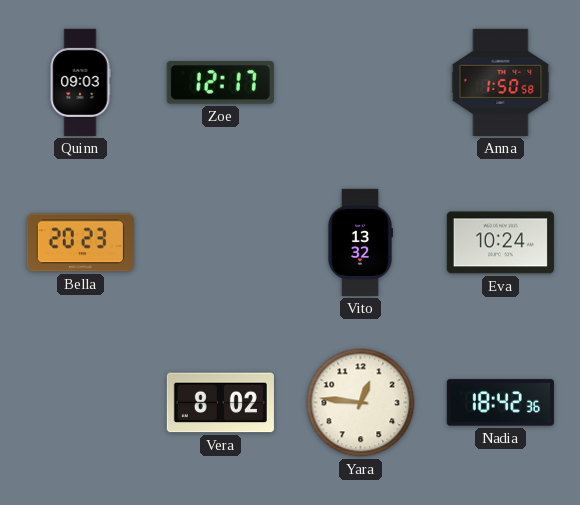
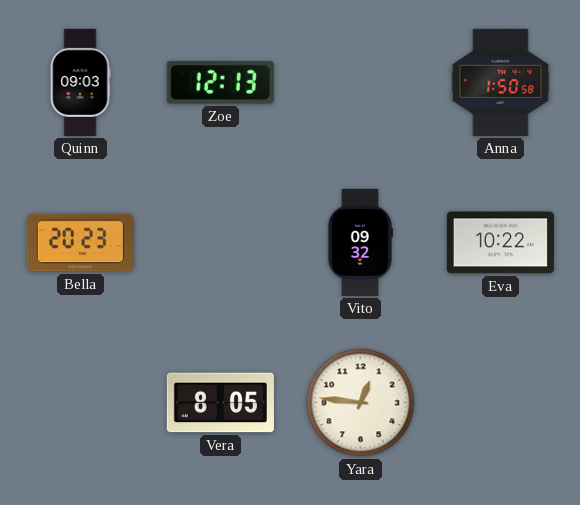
Zoe: 12:17 -> 12:13
Vito: 13:32 -> 09:32
Eva: 10:24 -> 10:22
Vera: 8:02 -> 8:05
Nadia: 18:42 -> none
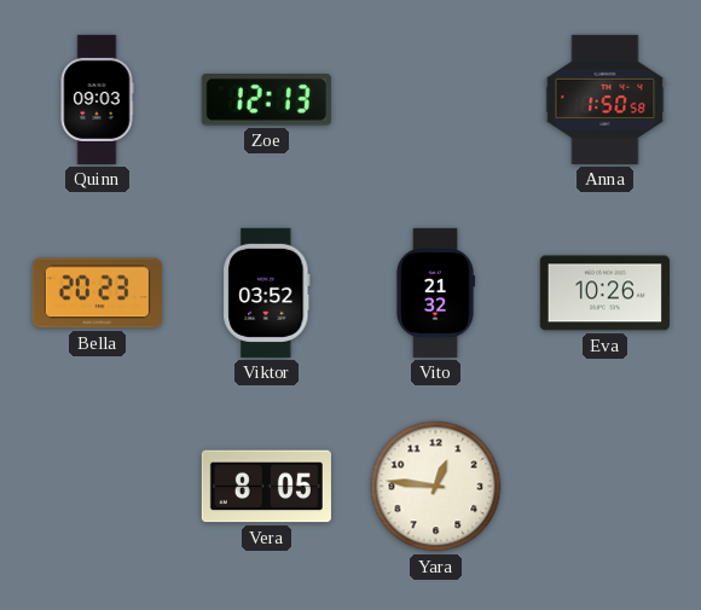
Viktor: none -> 03:52
Vito: 09:32 -> 21:32
Eva: 10:22 -> 10:26
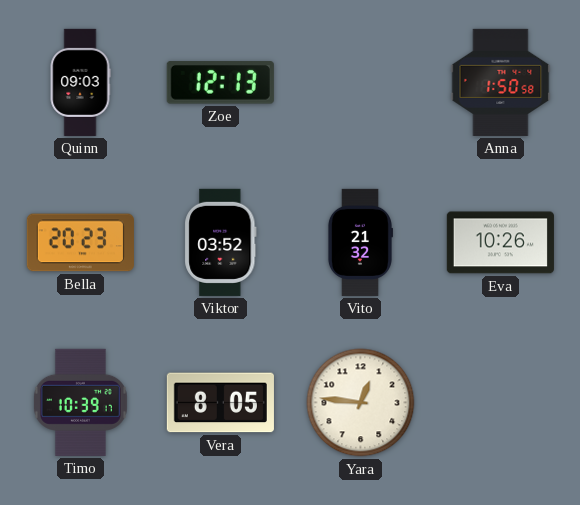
Timo: none -> 10:39
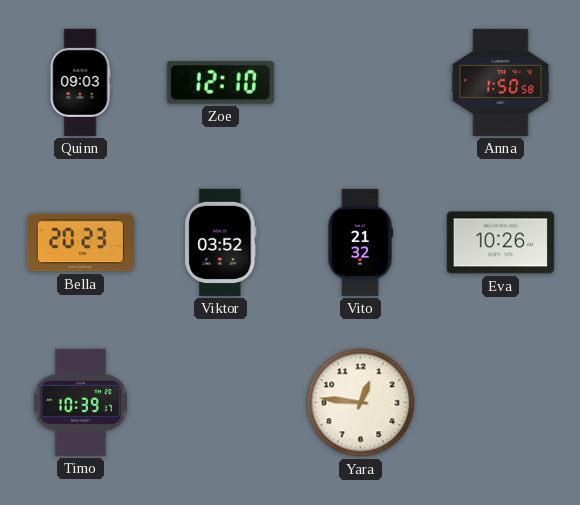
Zoe: 12:13 -> 12:10
Vera: 8:05 -> none
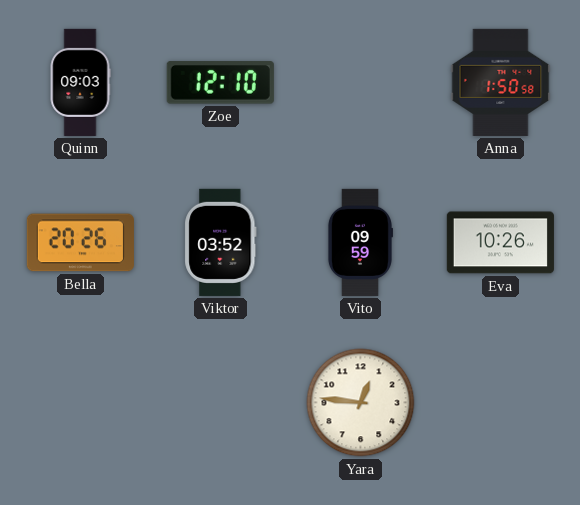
Bella: 20:23 -> 20:26
Vito: 21:32 -> 09:59
Timo: 10:39 -> none
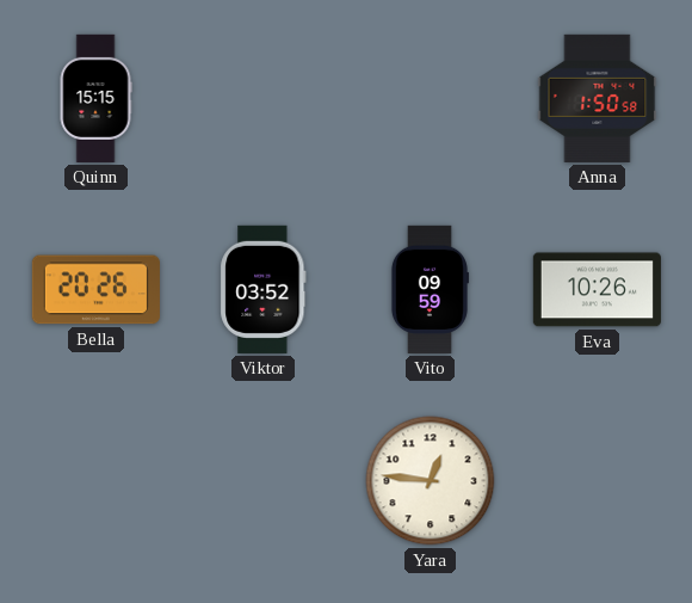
Quinn: 09:03 -> 15:15
Zoe: 12:10 -> none
